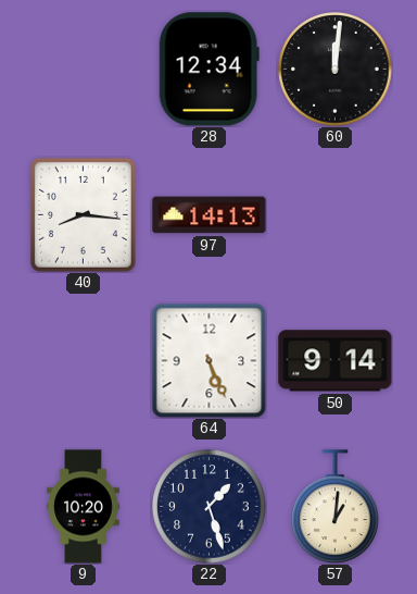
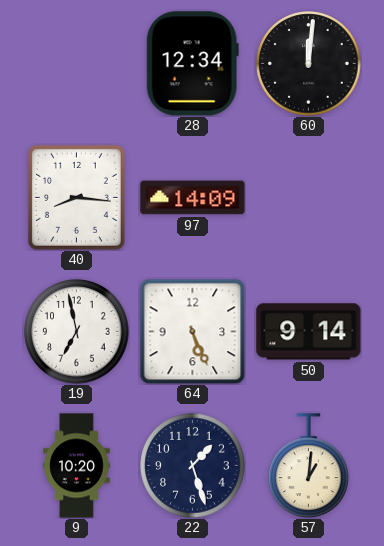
97: 14:13 -> 14:09
19: none -> 6:58
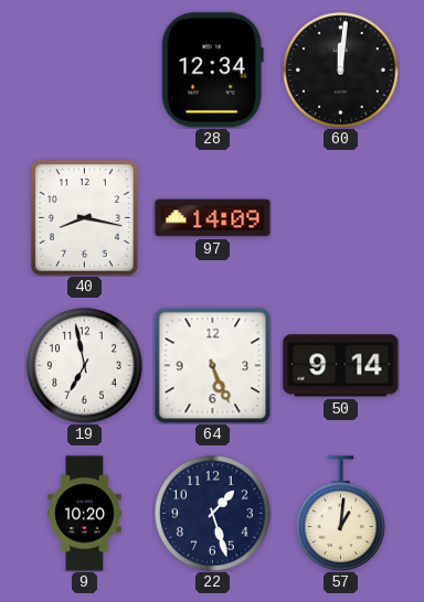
40: 8:16 -> 8:17
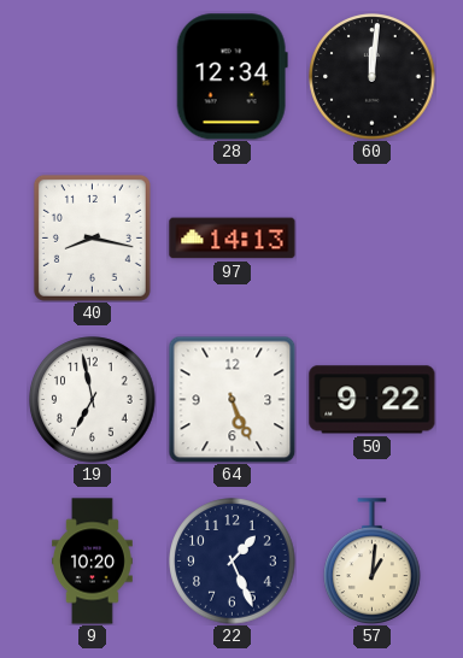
97: 14:09 -> 14:13
50: 9:14 -> 9:22
22: 1:27 -> 1:26
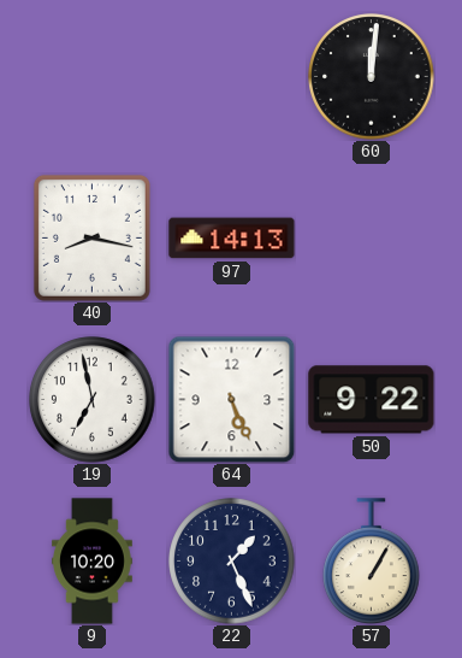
28: 12:34 -> none
57: 1:01 -> 1:05
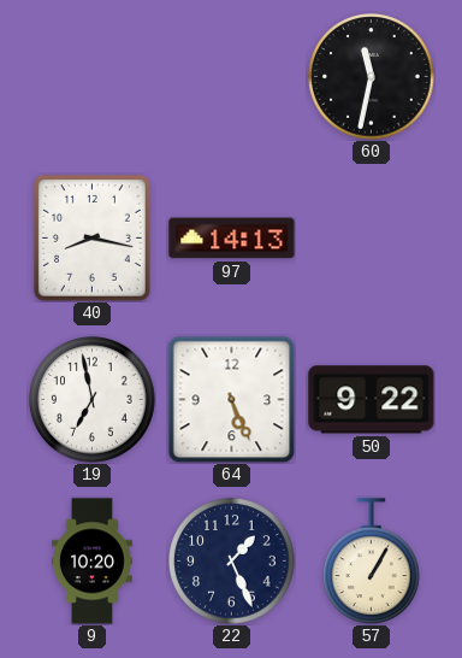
60: 12:01 -> 11:32
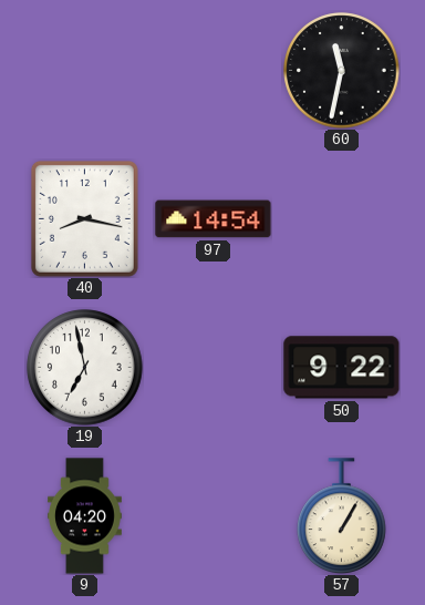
97: 14:13 -> 14:54
64: 5:26 -> none
9: 10:20 -> 04:20
22: 1:26 -> none
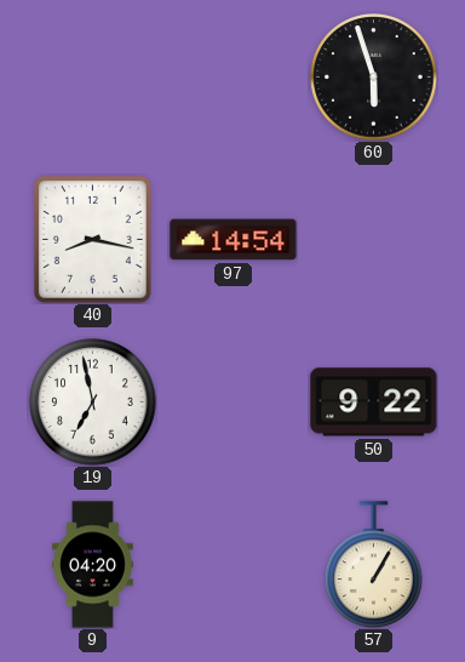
60: 11:32 -> 5:57
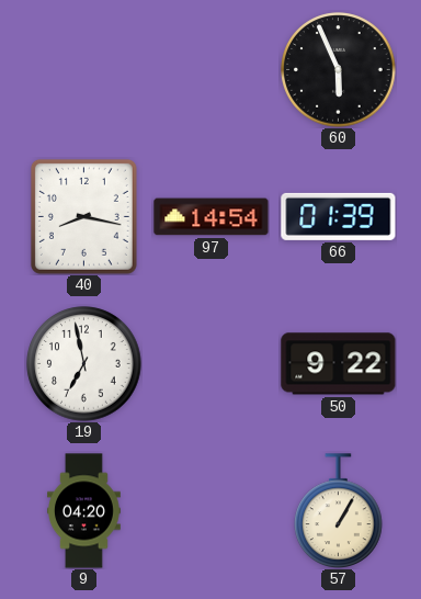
60: 5:57 -> 5:56
66: none -> 01:39
